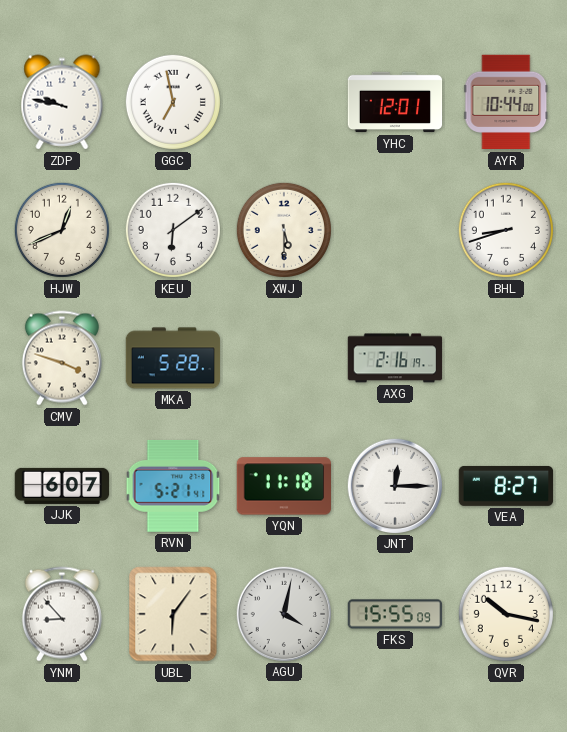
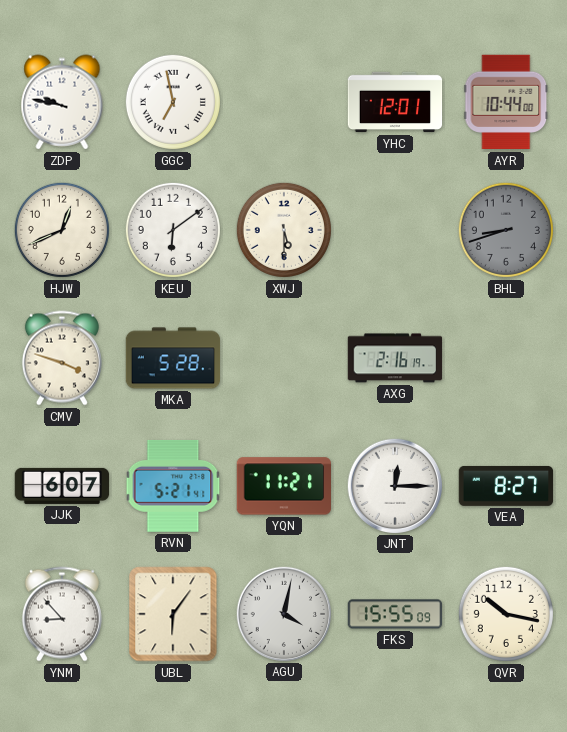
BHL dial: white -> grey
YQN: 11:18 -> 11:21
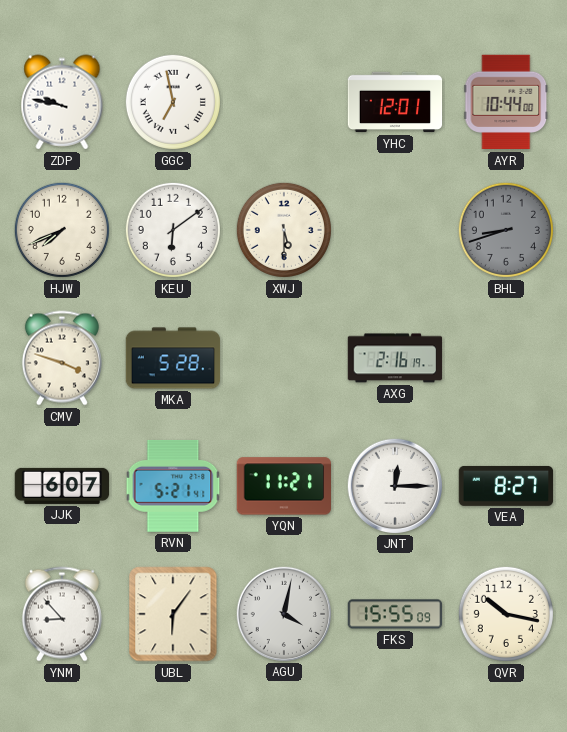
HJW: 12:41 -> 7:41
